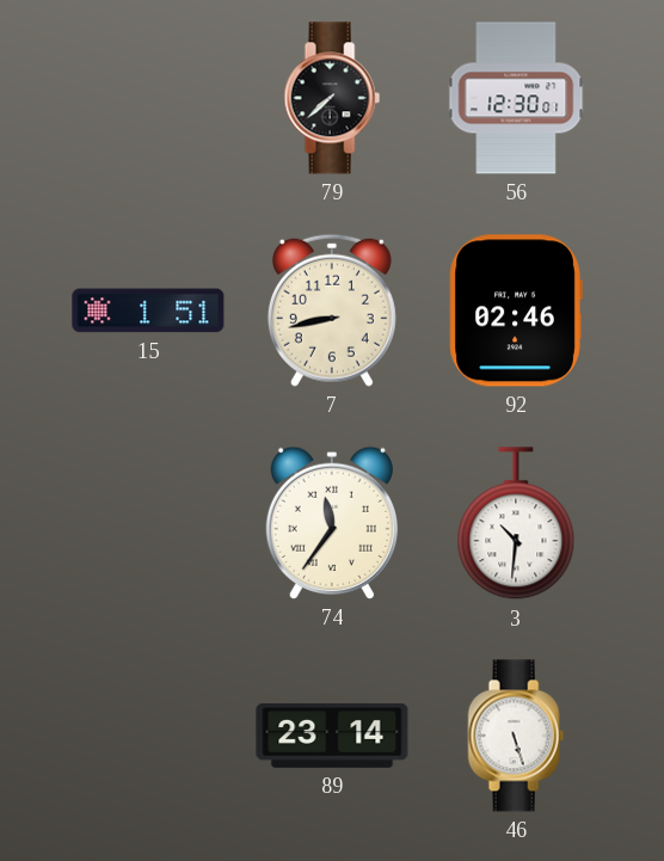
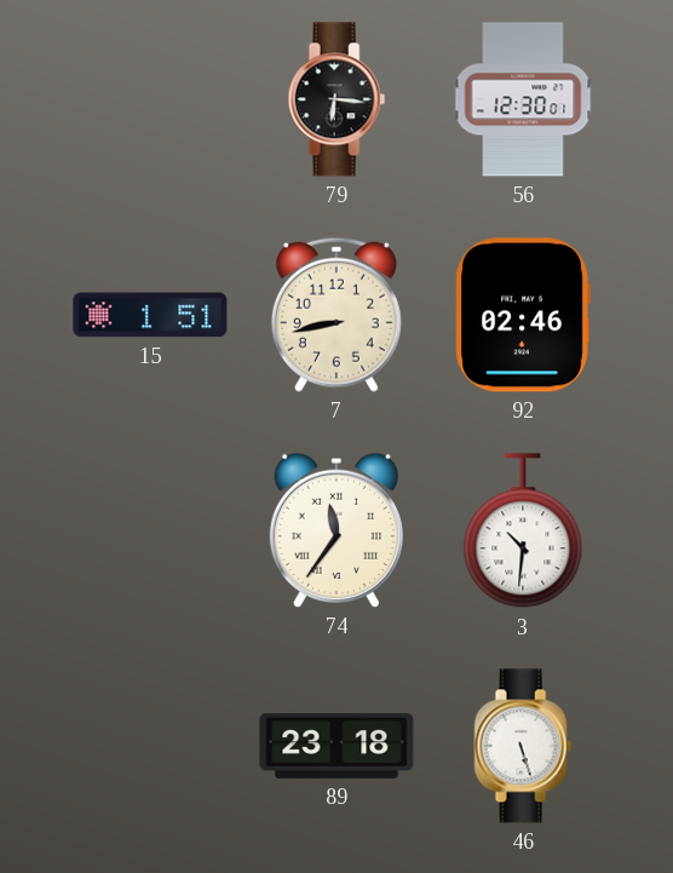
79: 7:38 -> 6:16
89: 23:14 -> 23:18
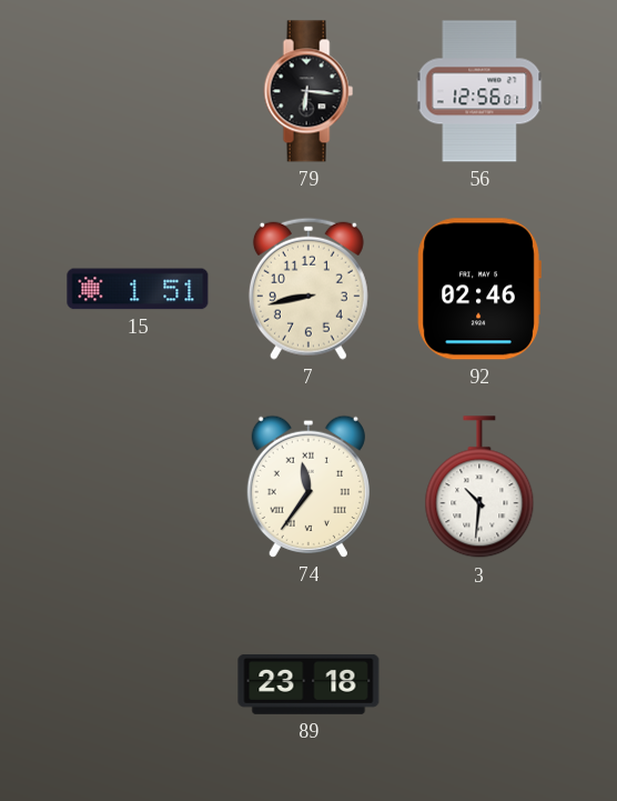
56: 12:30 -> 12:56
46: 5:27 -> none
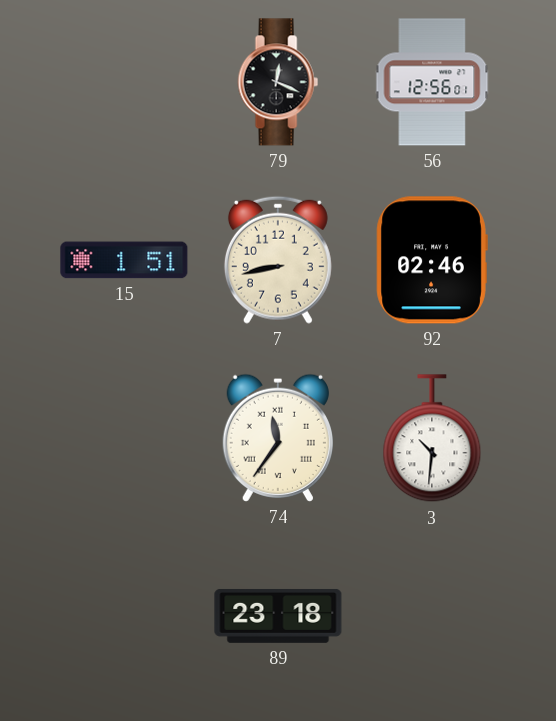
79: 6:16 -> 12:19
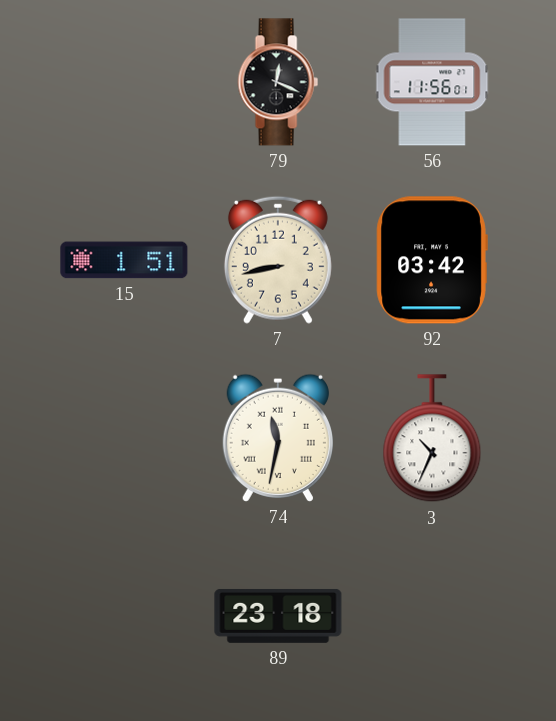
56: 12:56 -> 11:56
92: 02:46 -> 03:42
74: 11:36 -> 11:32
3: 10:31 -> 10:34
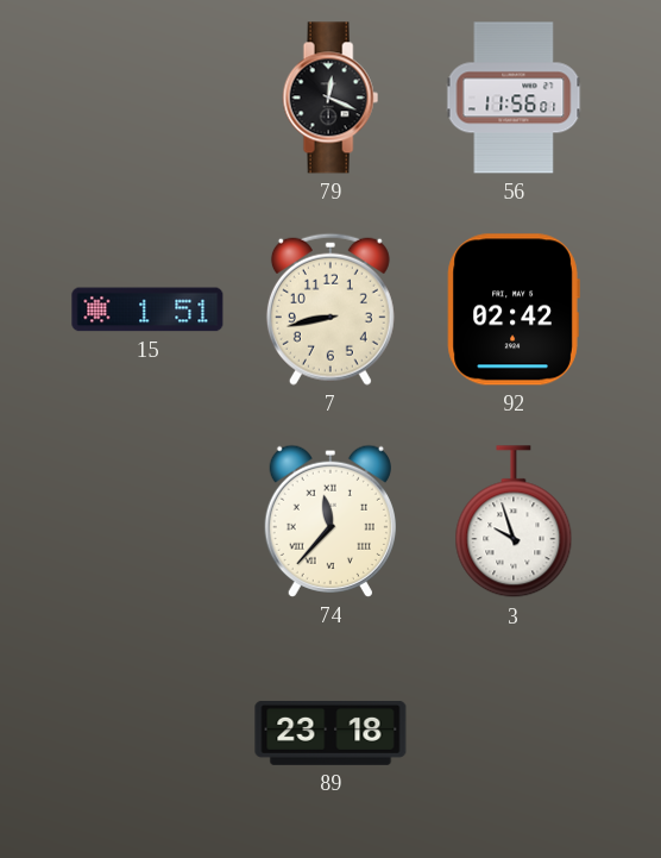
92: 03:42 -> 02:42
74: 11:32 -> 11:37
3: 10:34 -> 9:57
